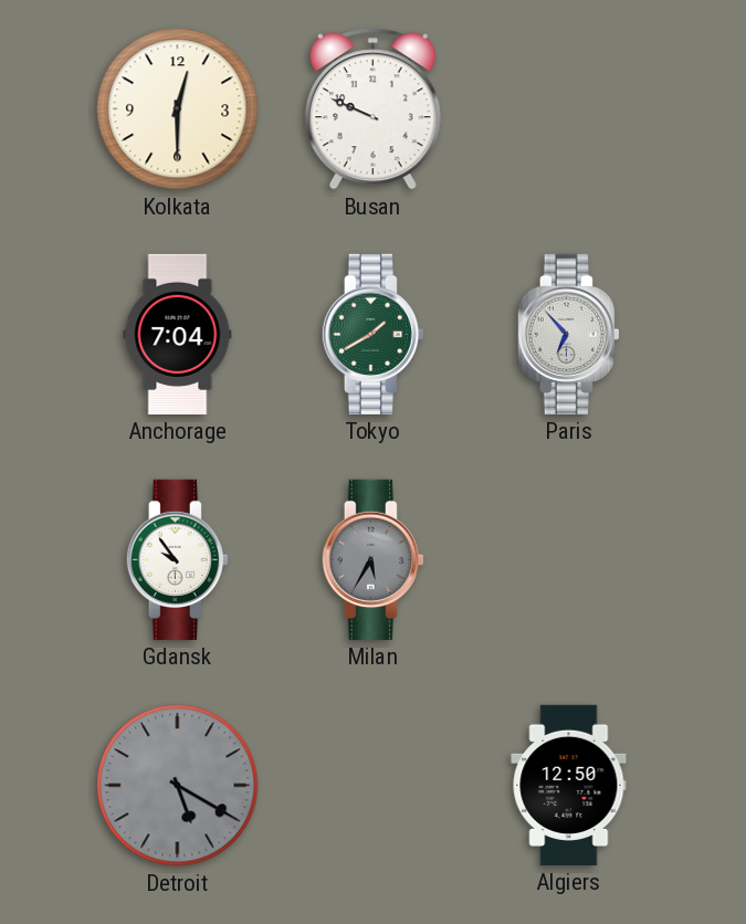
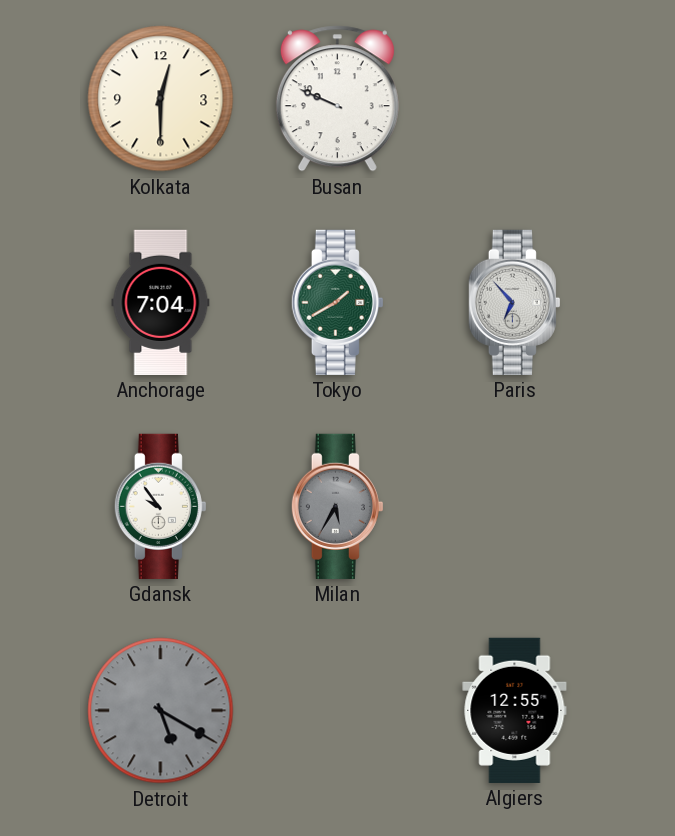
Algiers: 12:50 -> 12:55
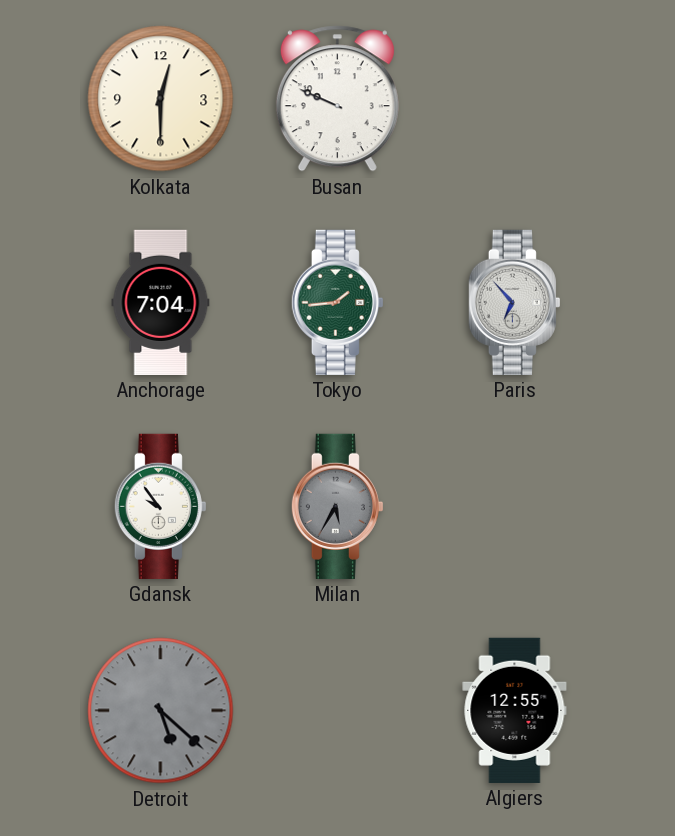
Tokyo: 1:40 -> 1:44
Detroit: 5:20 -> 5:22
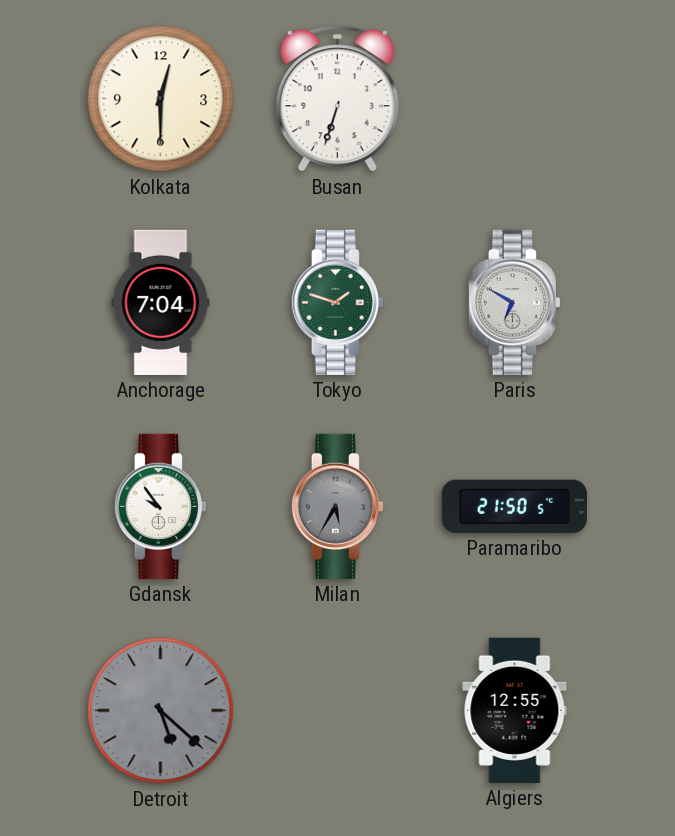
Busan: 9:49 -> 6:33
Tokyo: 1:44 -> 1:48
Paris: 6:53 -> 6:50
Paramaribo: none -> 21:50
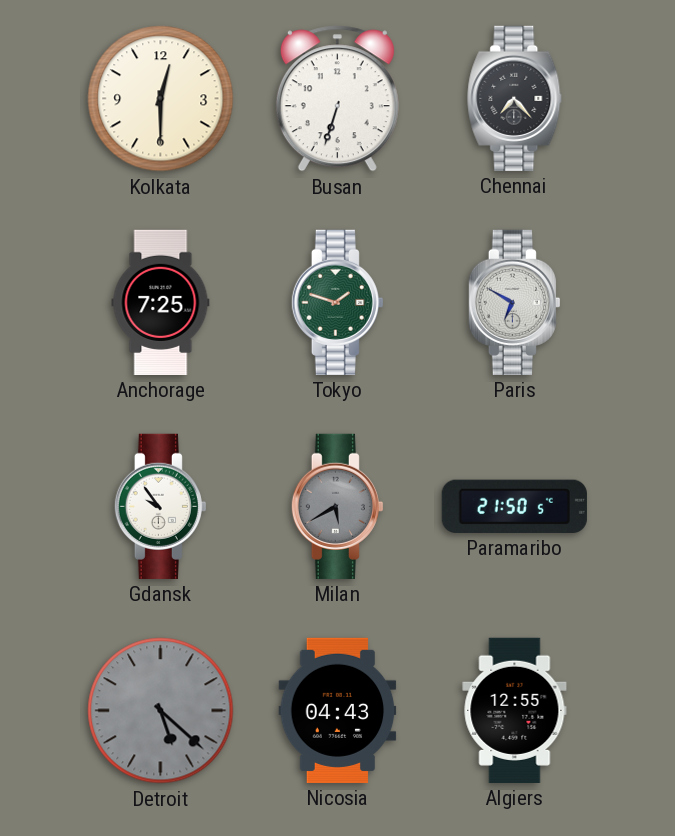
Chennai: none -> 7:23
Anchorage: 7:04 -> 7:25
Milan: 5:35 -> 5:40
Nicosia: none -> 04:43
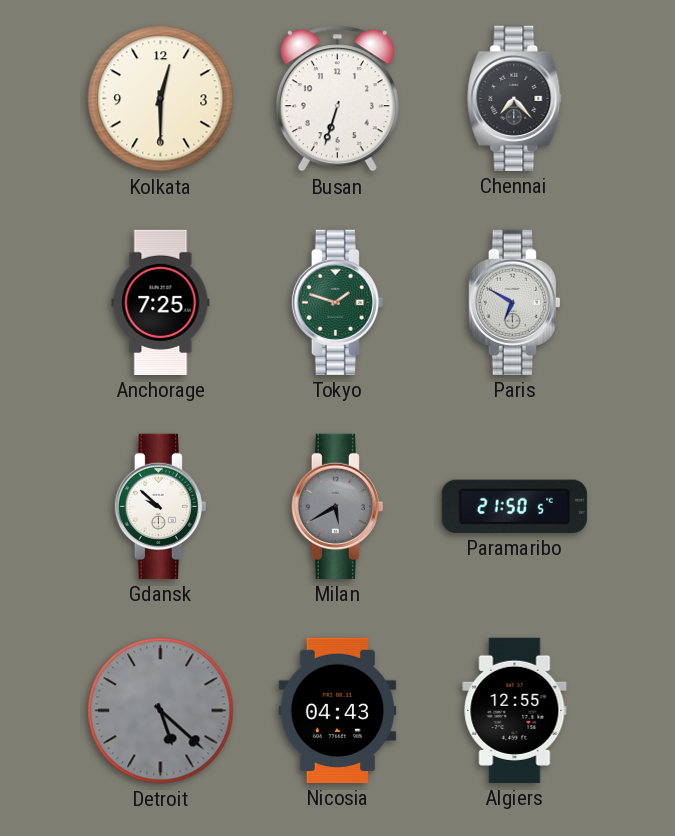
Gdansk: 9:54 -> 9:52
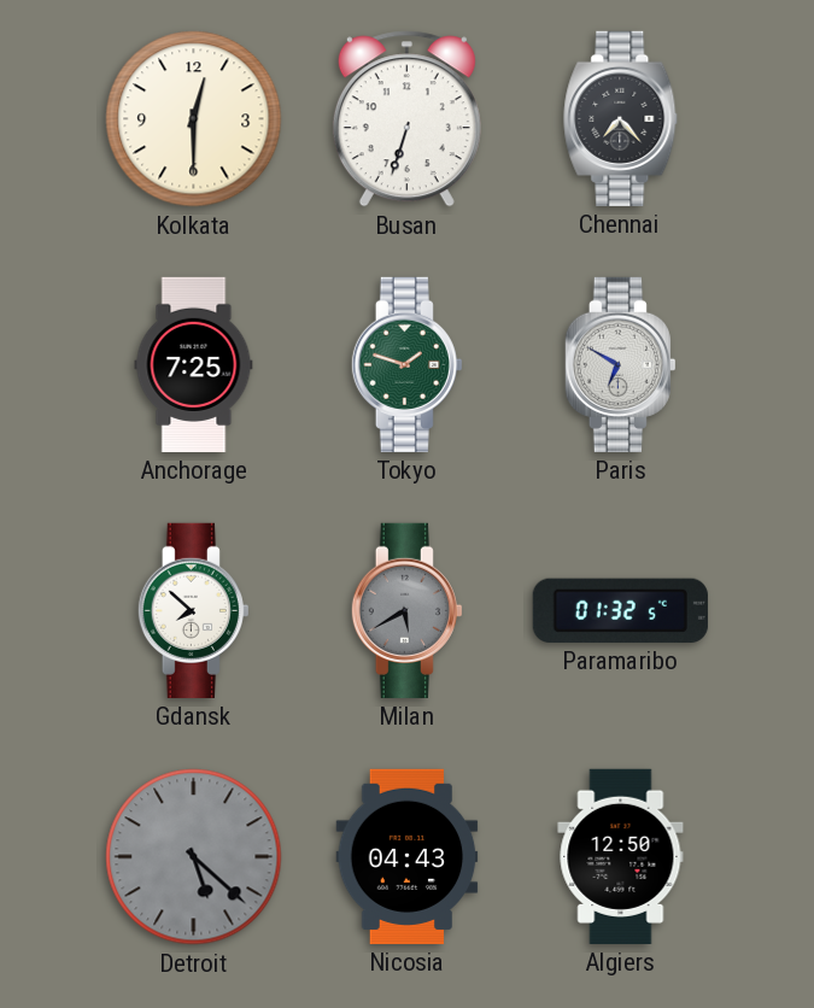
Gdansk: 9:52 -> 7:52
Paramaribo: 21:50 -> 01:32
Algiers: 12:55 -> 12:50
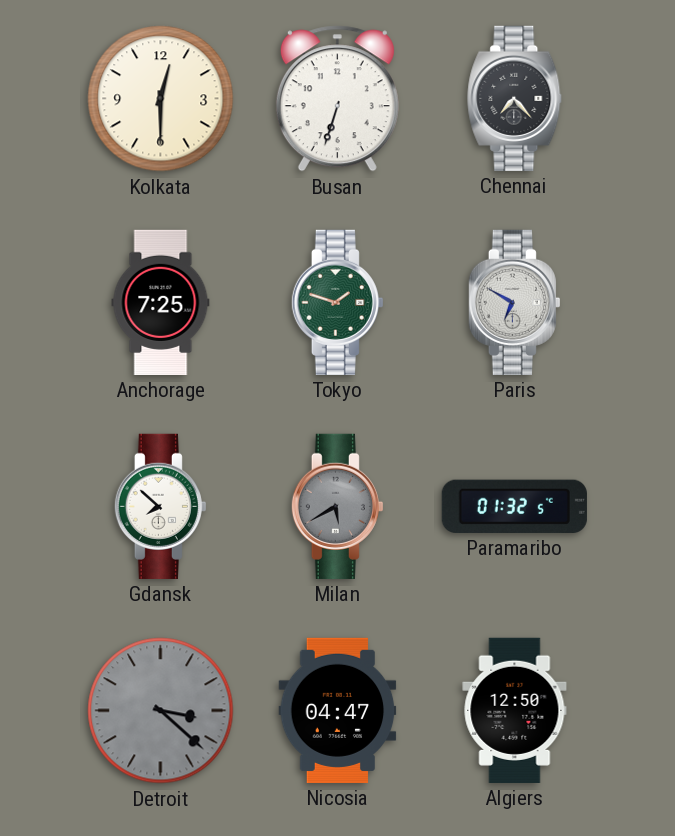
Detroit: 5:22 -> 3:22
Nicosia: 04:43 -> 04:47
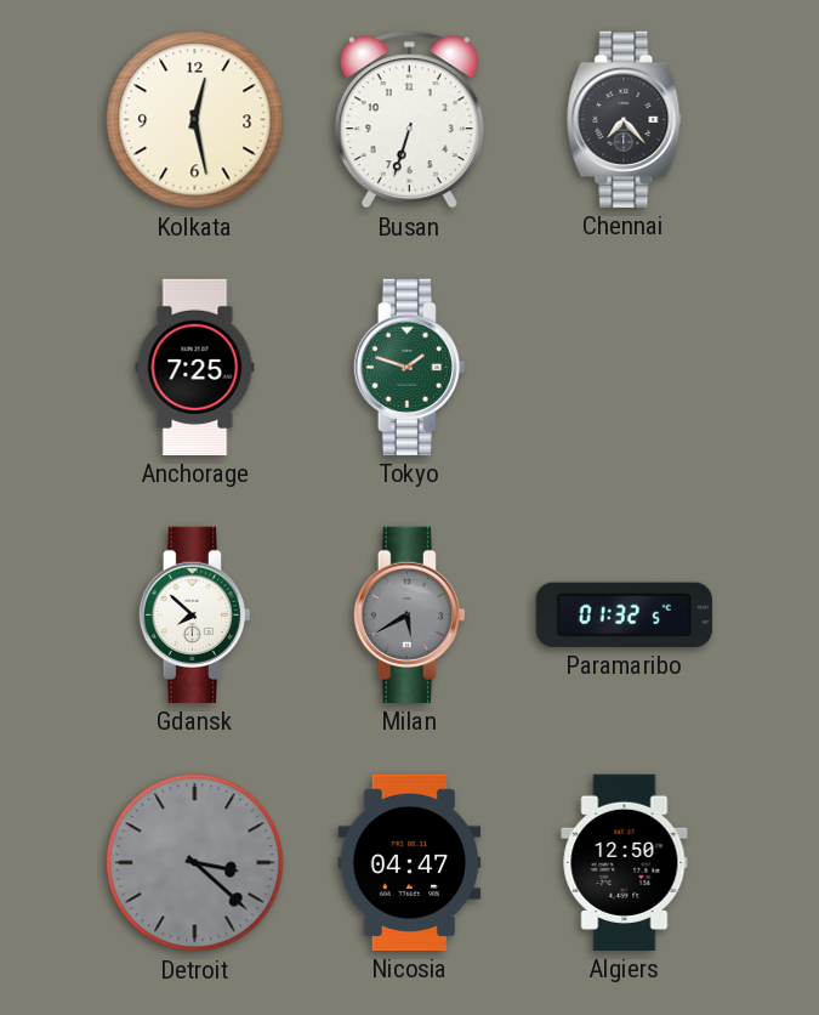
Kolkata: 12:30 -> 12:28
Paris: 6:50 -> none
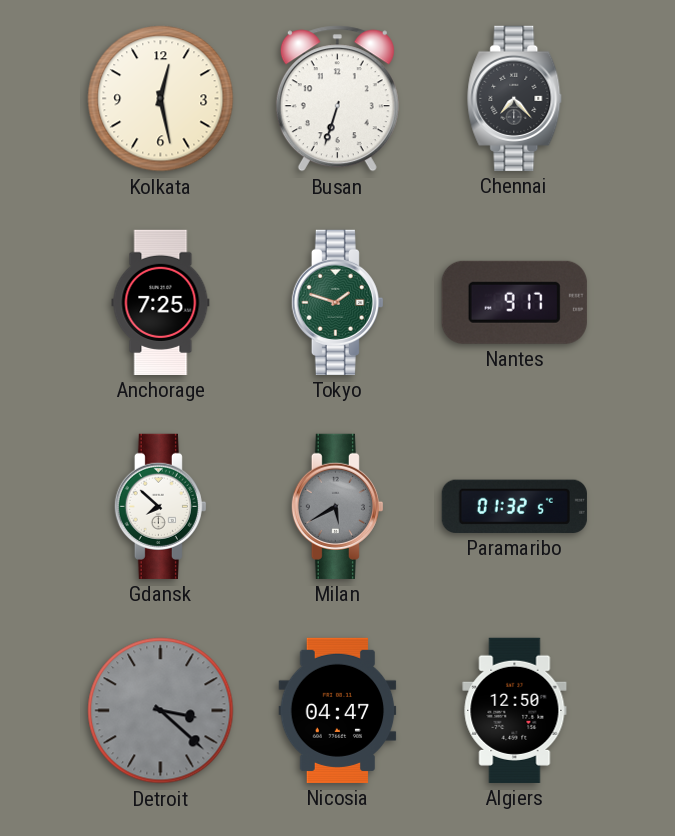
Nantes: none -> 9:17
